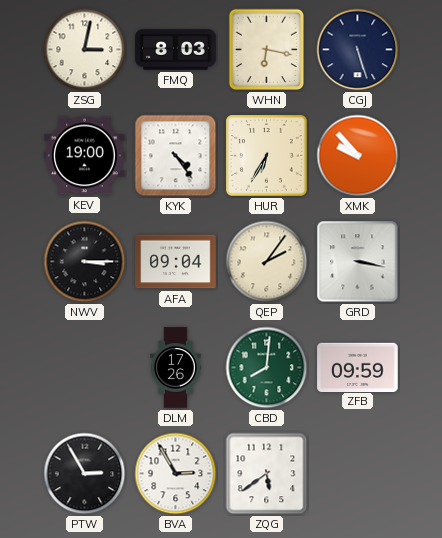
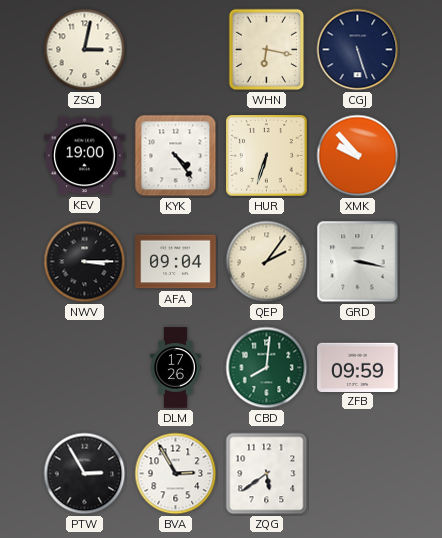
FMQ: 8:03 -> none
HUR: 6:35 -> 6:33
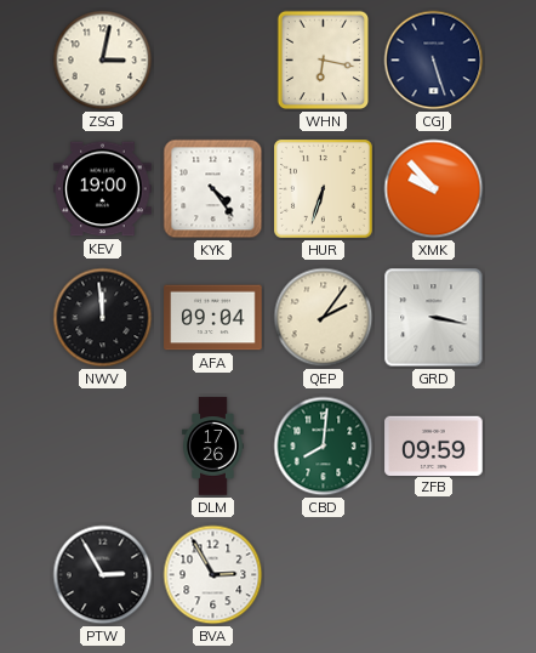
NWV: 3:15 -> 11:59
ZQG: 5:39 -> none
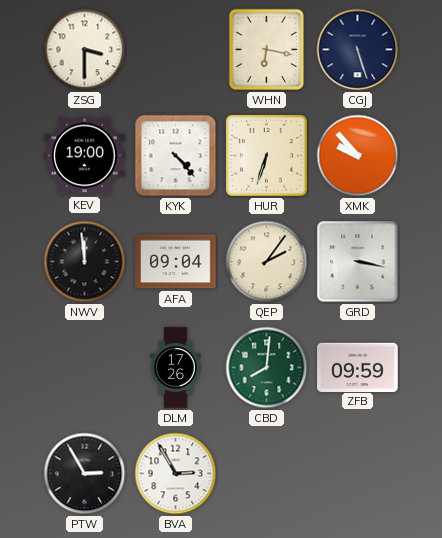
ZSG: 3:02 -> 3:30
KYK: 4:24 -> 4:23
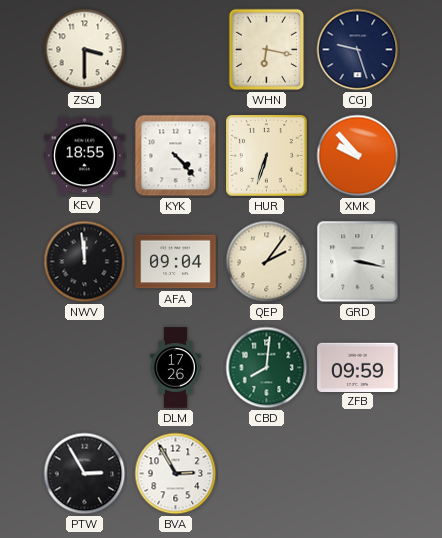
CGJ: 5:27 -> 9:27
KEV: 19:00 -> 18:55
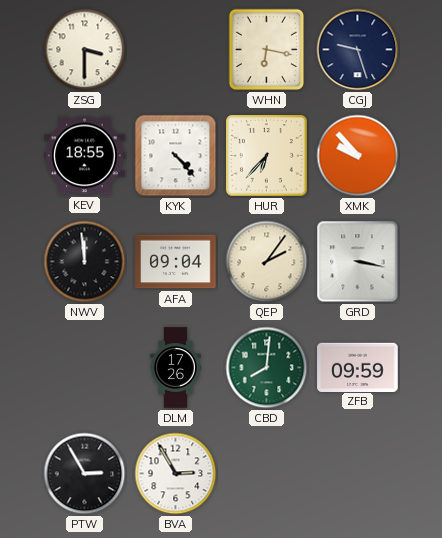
HUR: 6:33 -> 6:37
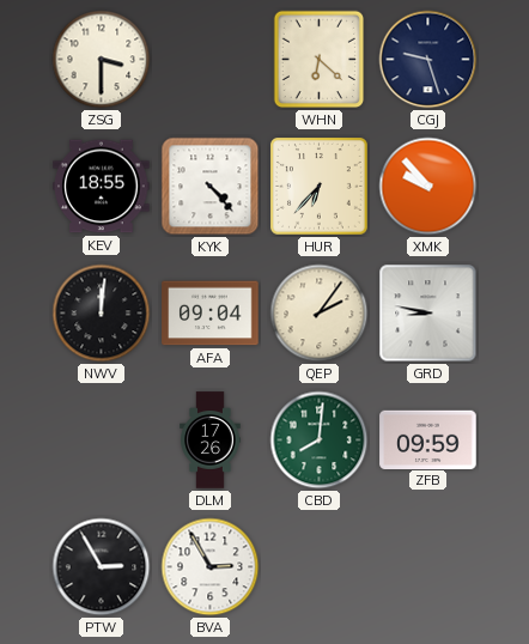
WHN: 6:17 -> 6:22
NWV: 11:59 -> 12:01
GRD: 3:17 -> 8:47
